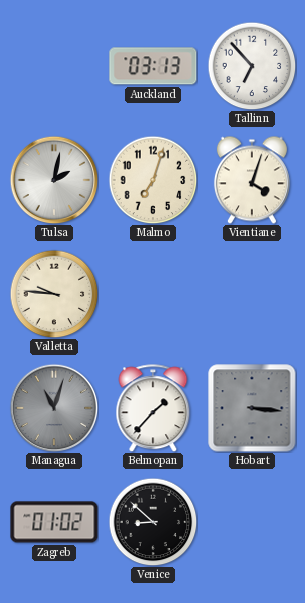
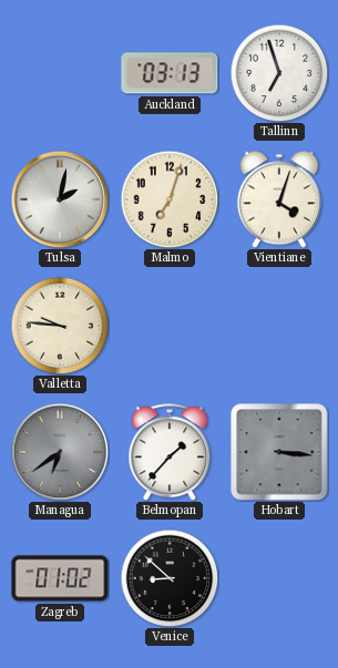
Tallinn: 6:53 -> 6:57
Managua: 11:03 -> 6:39
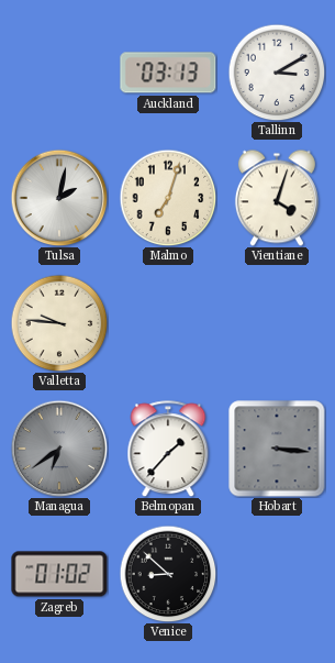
Tallinn: 6:57 -> 3:10
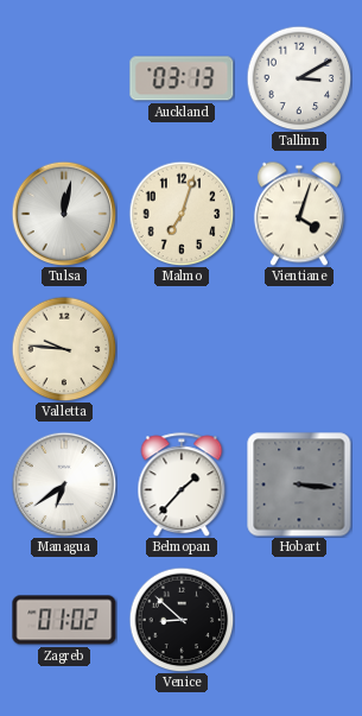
Tulsa: 2:02 -> 12:02
Managua dial: grey -> white
